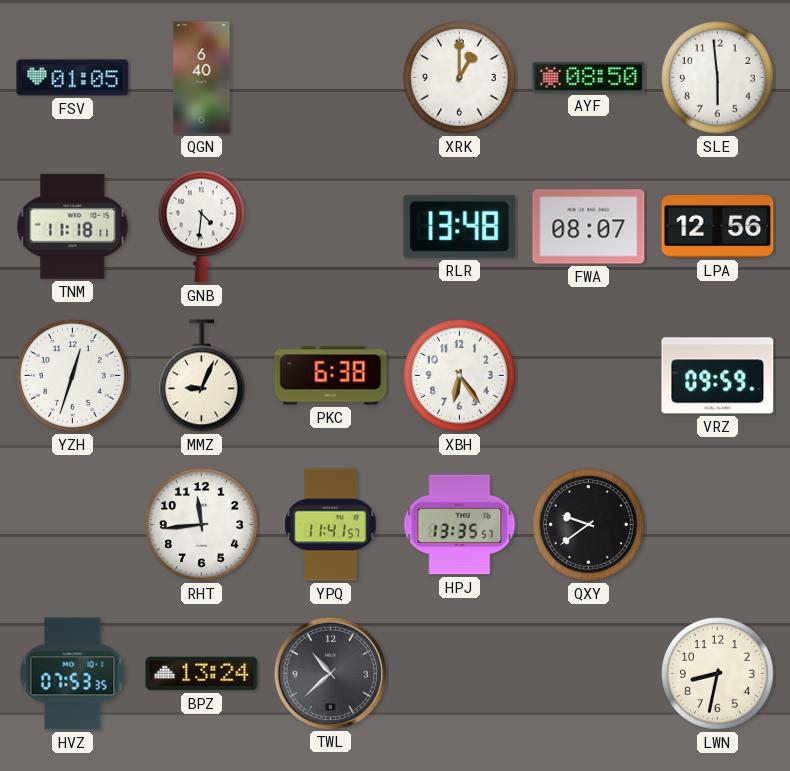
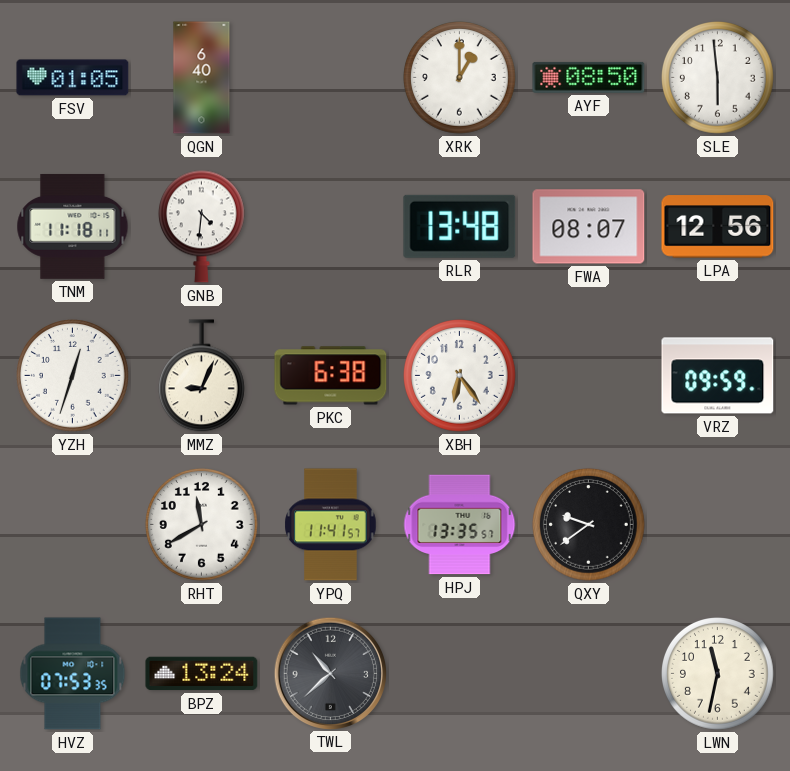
RHT: 11:44 -> 11:40
LWN: 8:32 -> 11:32
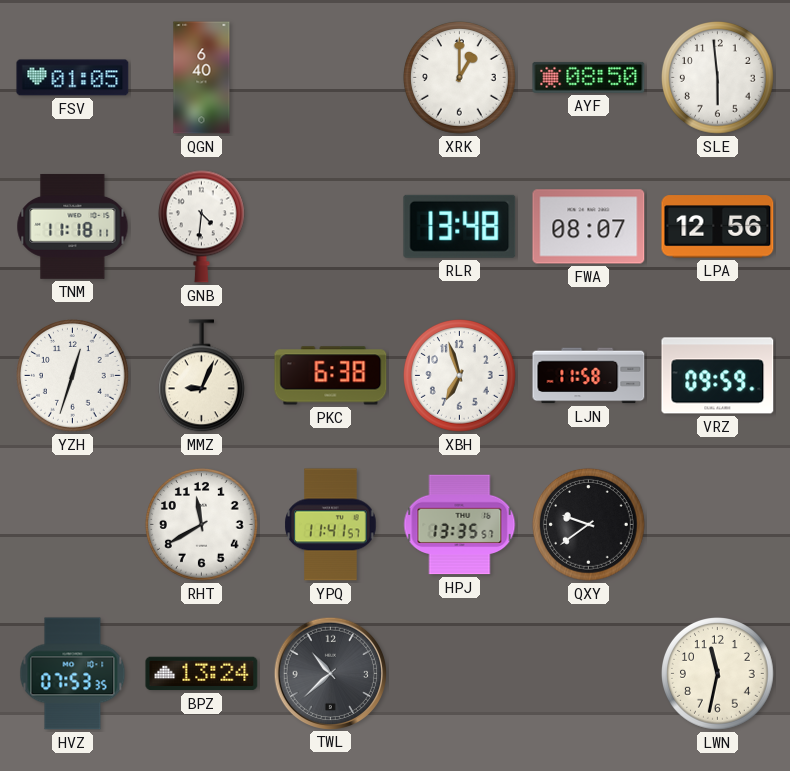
XBH: 6:24 -> 6:57
LJN: none -> 11:58
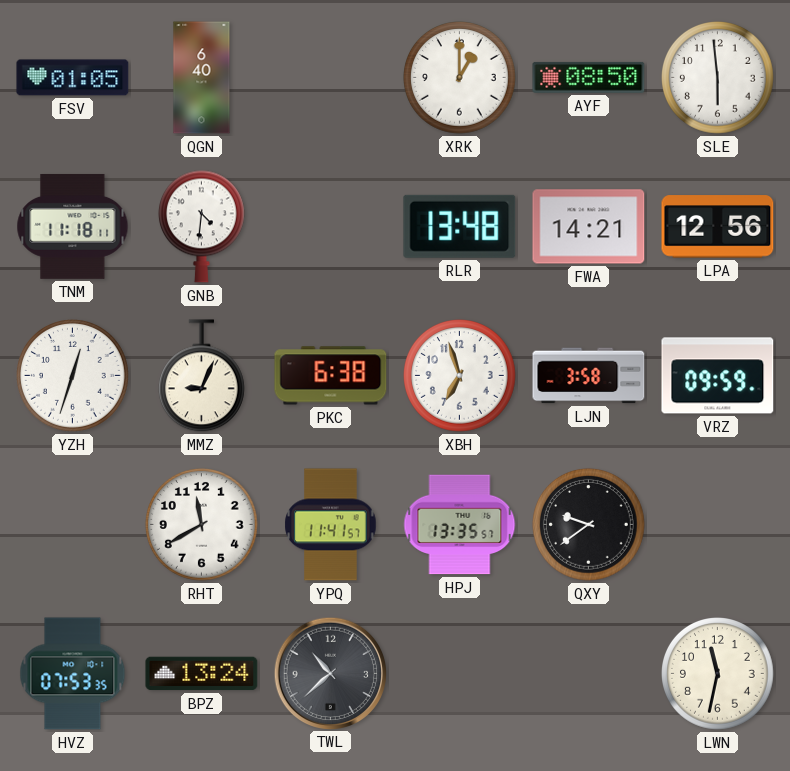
FWA: 08:07 -> 14:21
LJN: 11:58 -> 3:58
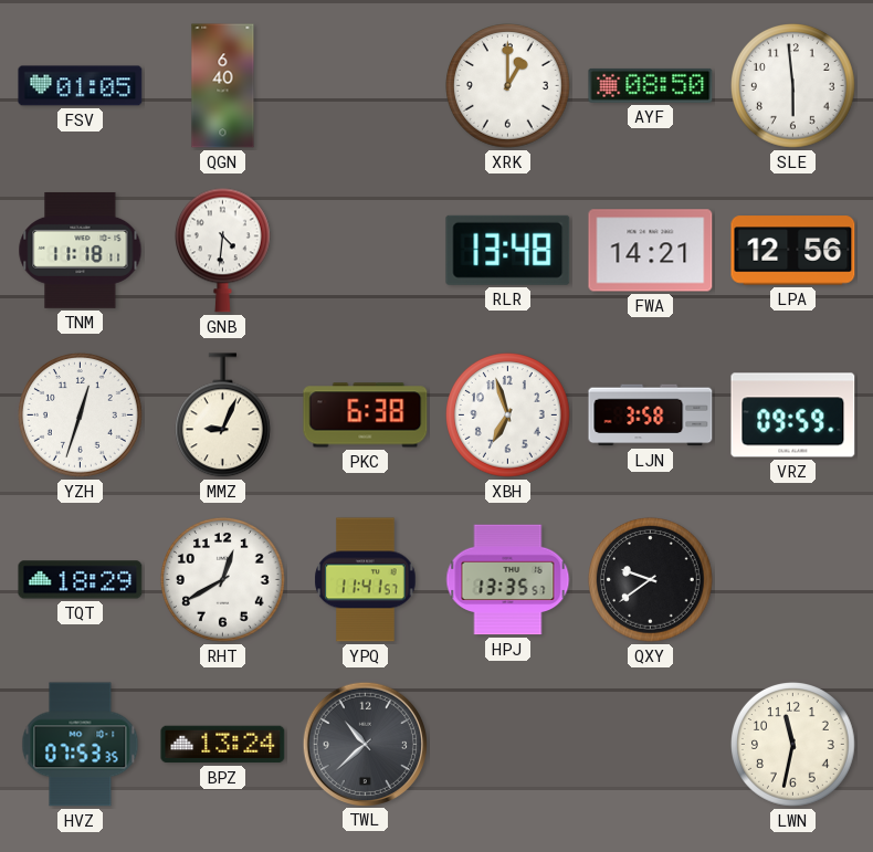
TQT: none -> 18:29
RHT: 11:40 -> 12:40
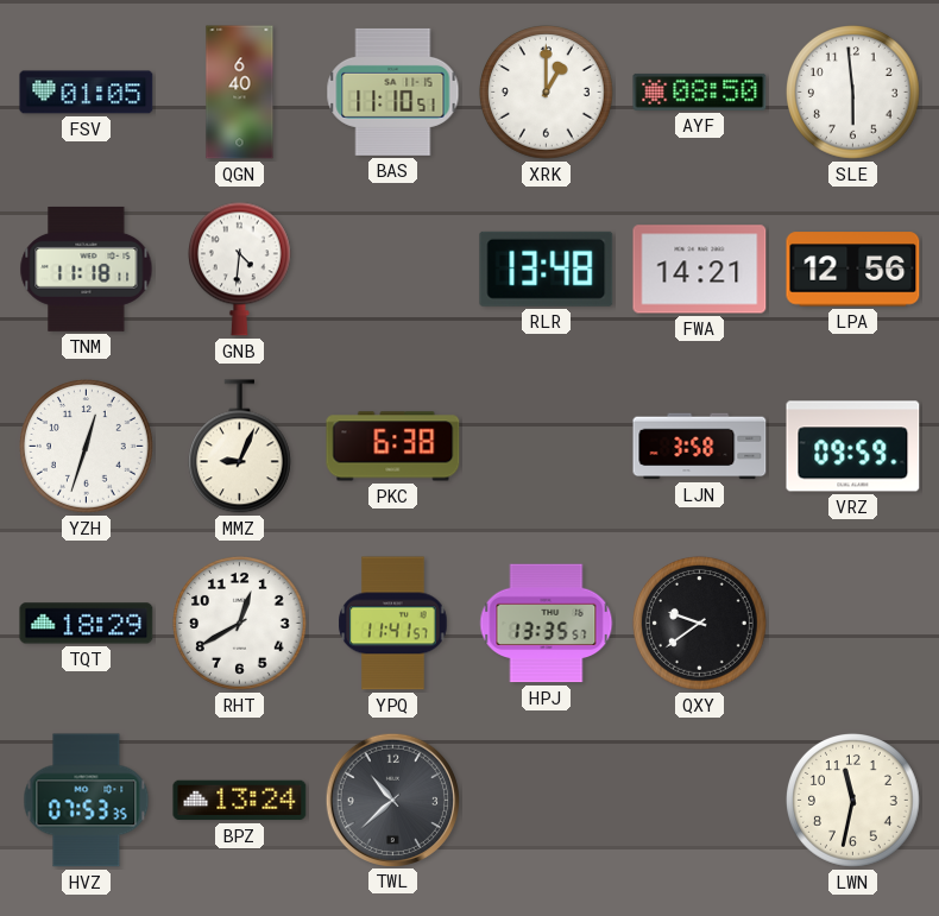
BAS: none -> 11:10
XBH: 6:57 -> none
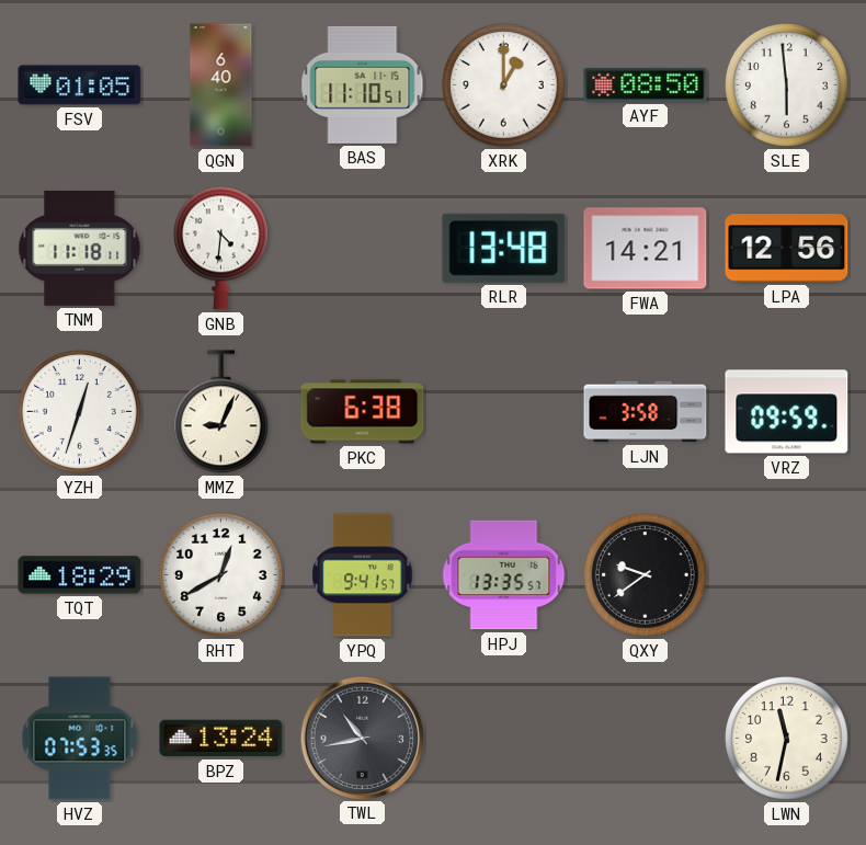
YPQ: 11:41 -> 9:41
TWL: 10:38 -> 10:43
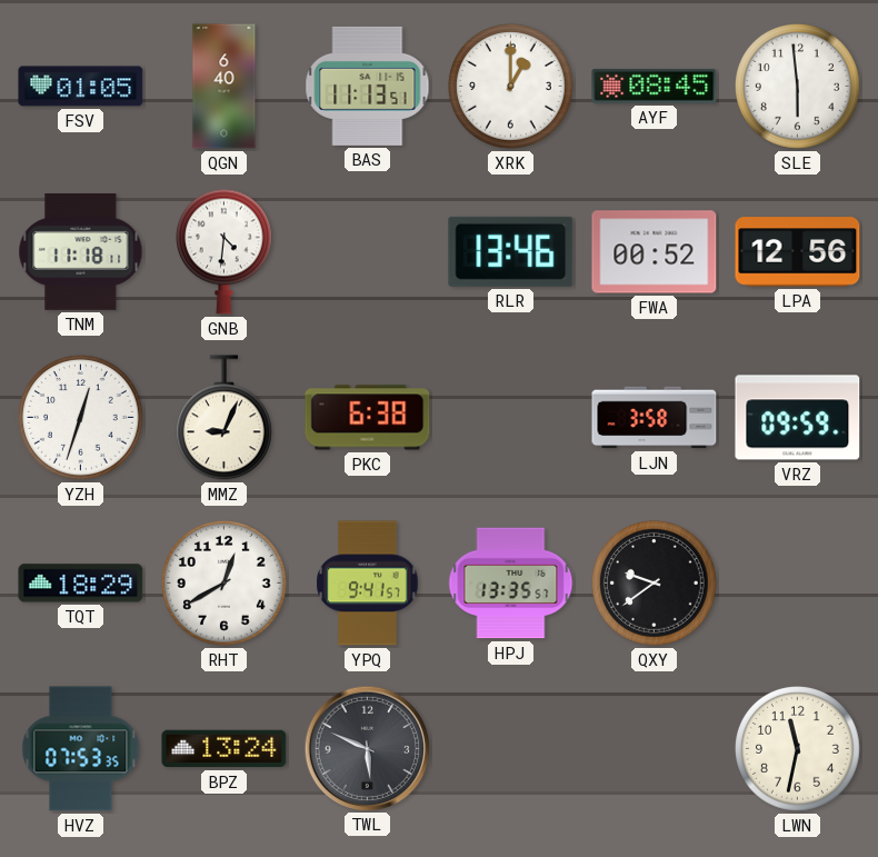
BAS: 11:10 -> 11:13
AYF: 08:50 -> 08:45
RLR: 13:48 -> 13:46
FWA: 14:21 -> 00:52
TWL: 10:43 -> 5:49
